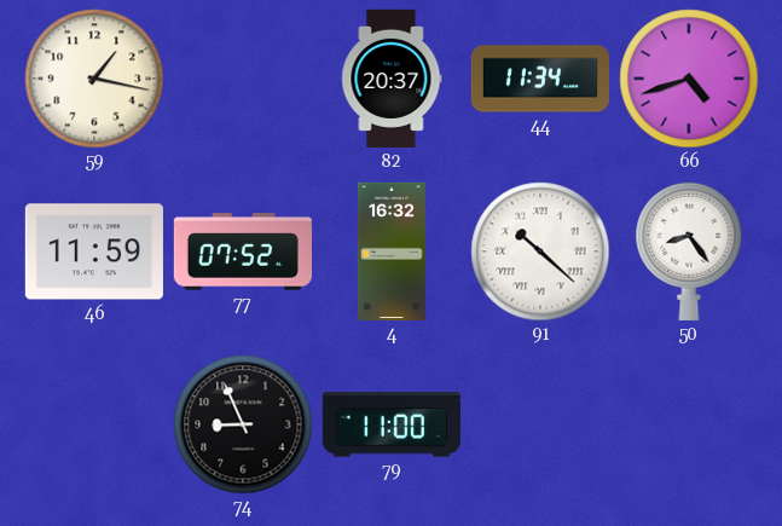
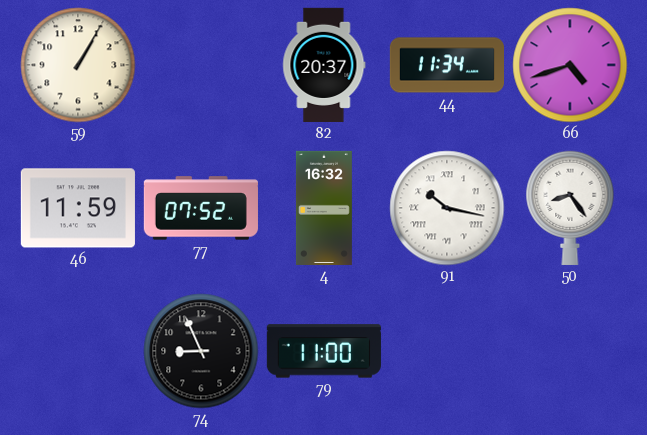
59: 1:17 -> 1:05
91: 10:22 -> 10:17
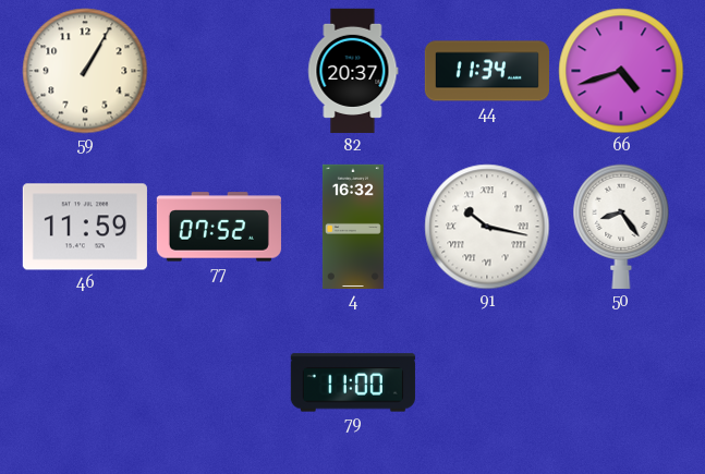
74: 8:56 -> none
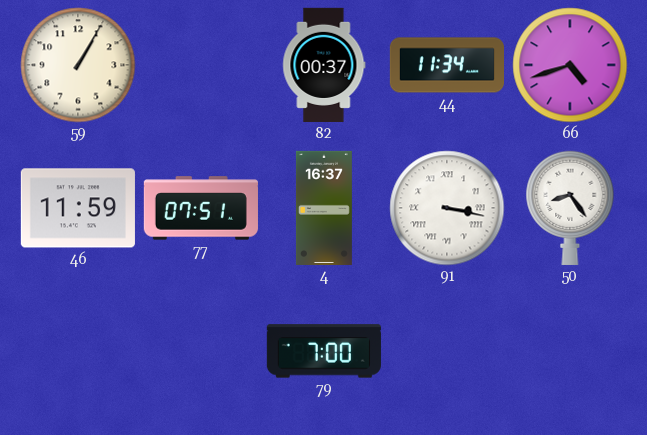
82: 20:37 -> 00:37
77: 07:52 -> 07:51
4: 16:32 -> 16:37
91: 10:17 -> 3:17
79: 11:00 -> 7:00
